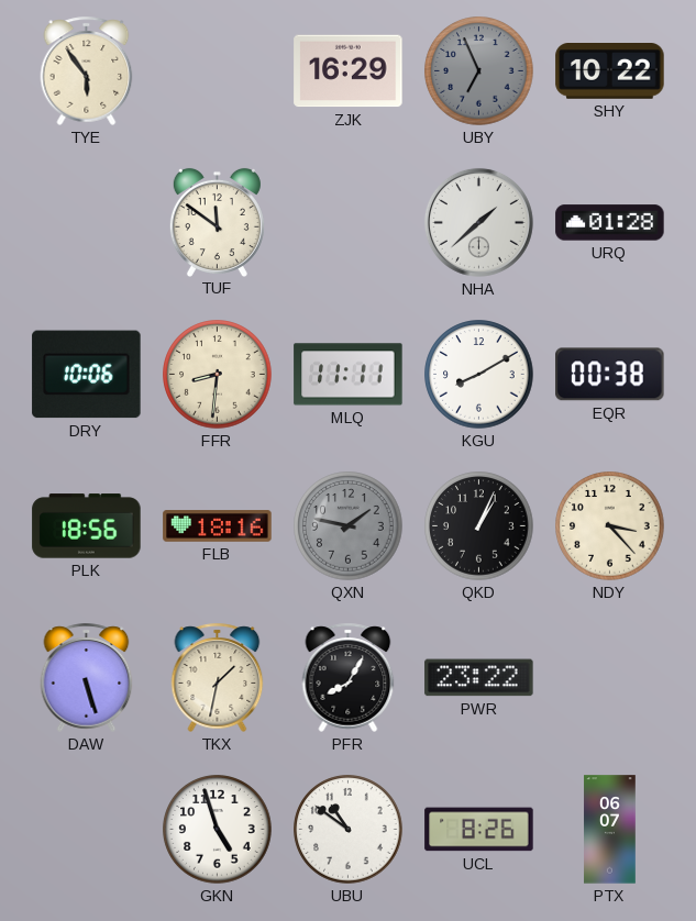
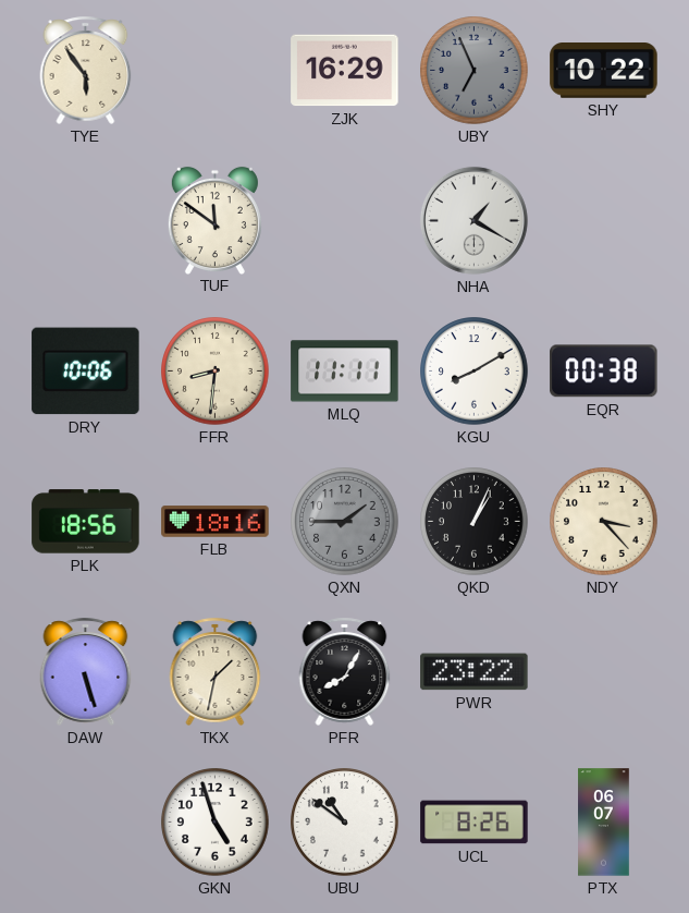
NHA: 1:38 -> 1:20
URQ: 01:28 -> none
QXN: 1:47 -> 1:45
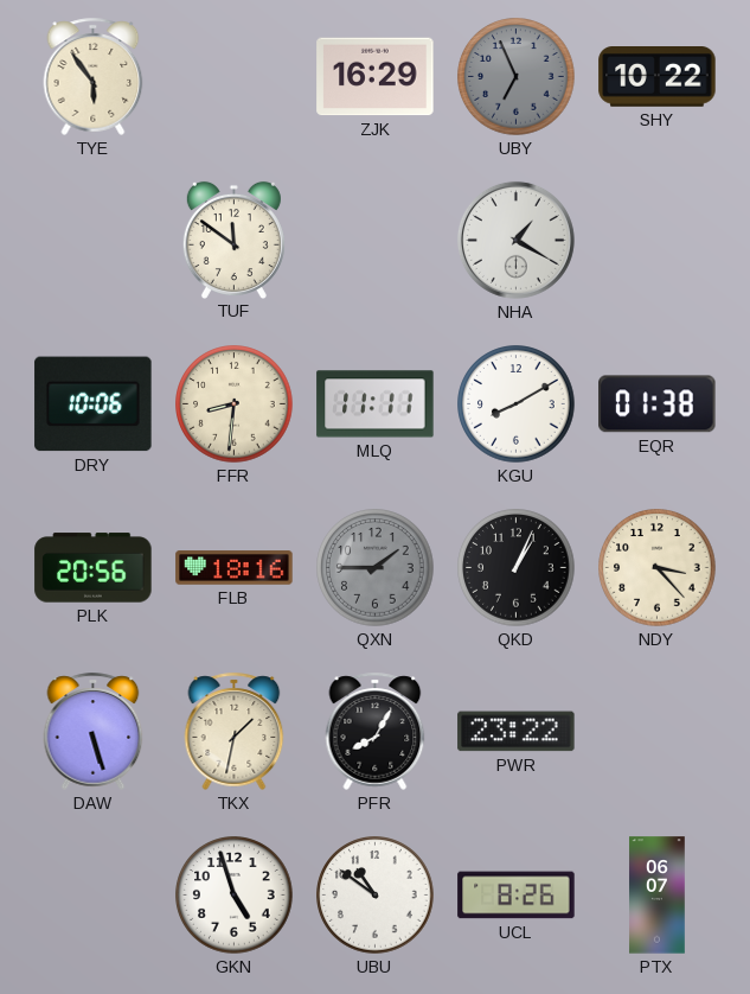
EQR: 00:38 -> 01:38
PLK: 18:56 -> 20:56
